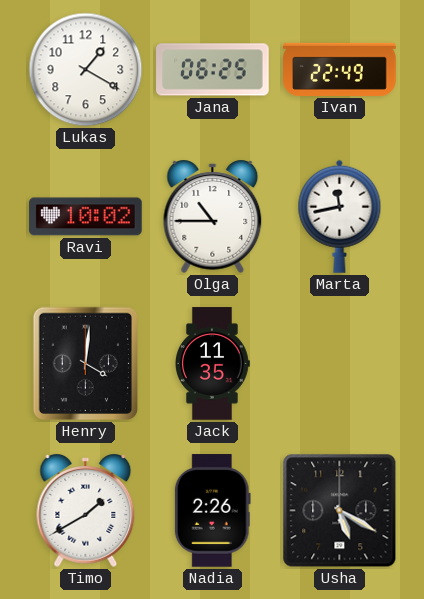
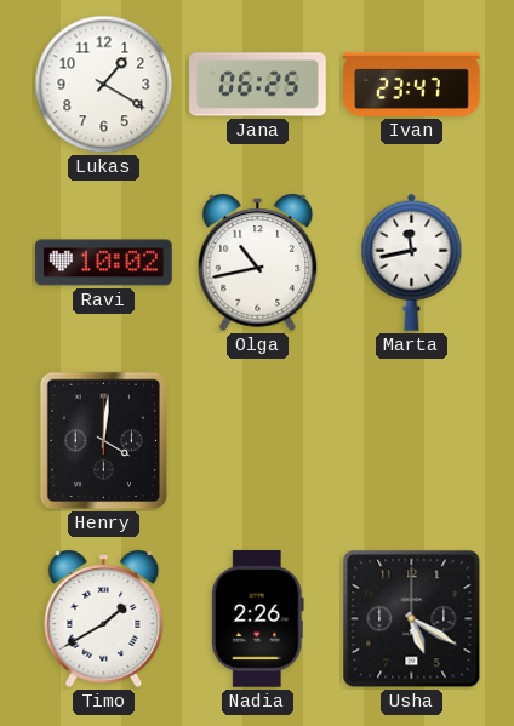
Ivan: 22:49 -> 23:47
Olga: 10:45 -> 10:43
Jack: 11:35 -> none
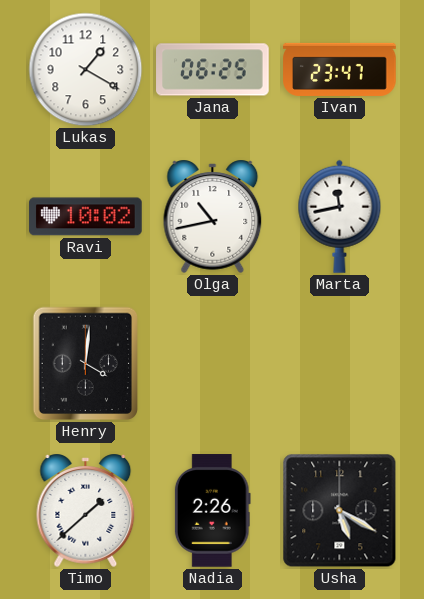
Timo: 1:40 -> 1:38
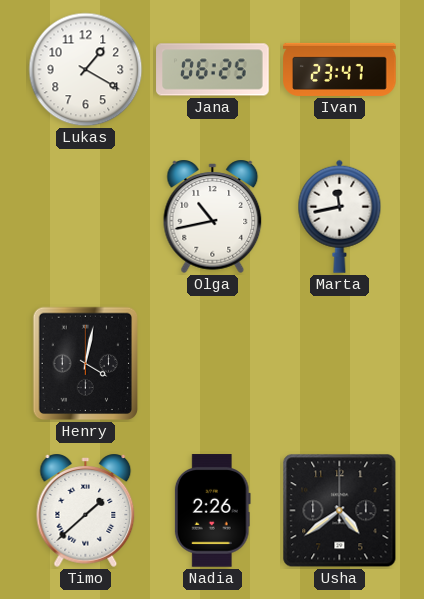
Ravi: 10:02 -> none
Henry: 4:01 -> 4:02
Usha: 5:20 -> 4:39
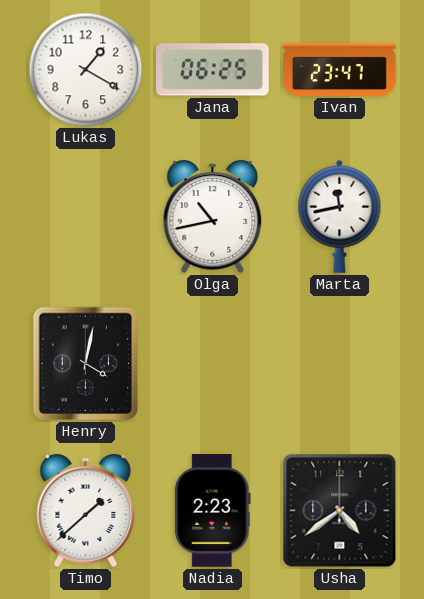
Nadia: 2:26 -> 2:23
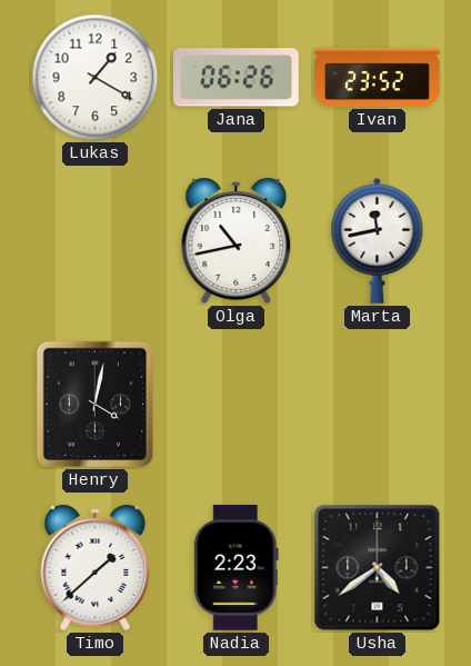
Jana: 06:25 -> 06:26
Ivan: 23:47 -> 23:52
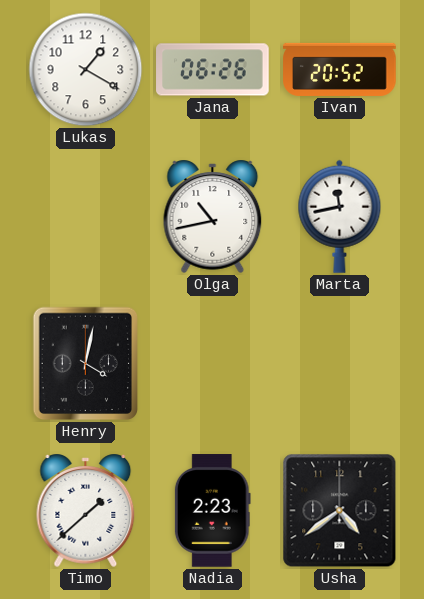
Ivan: 23:52 -> 20:52
